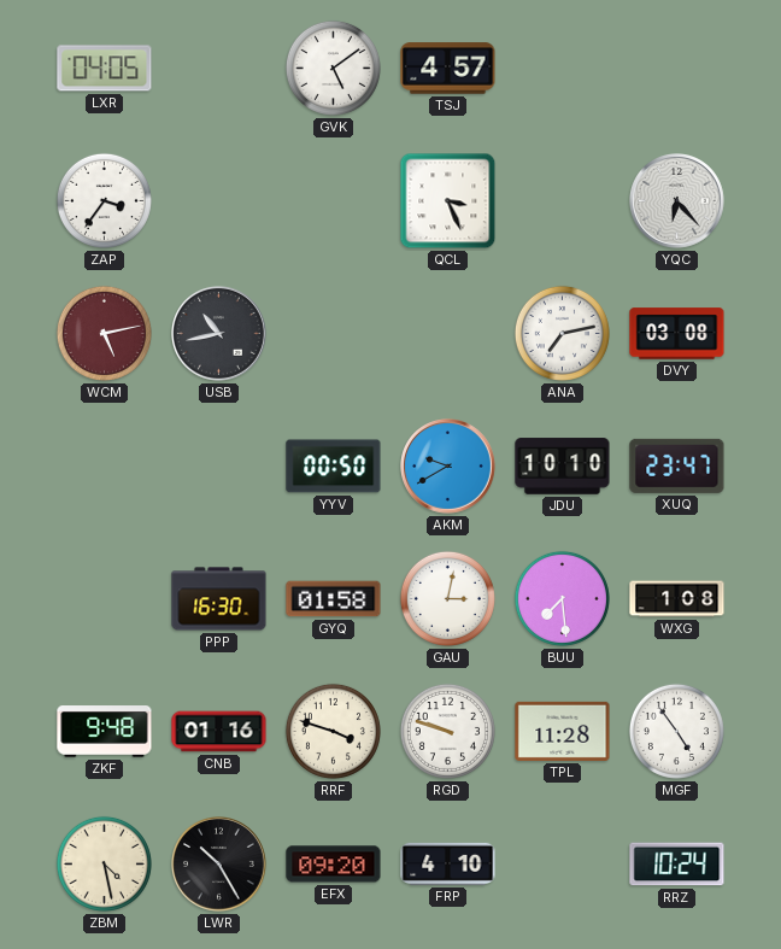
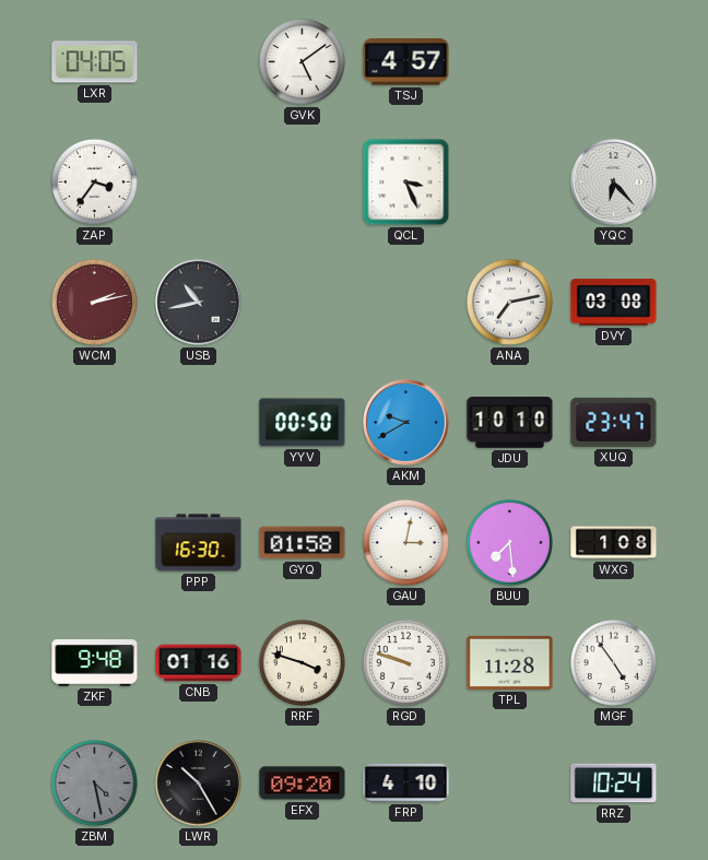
WCM: 5:13 -> 2:13
ZBM dial: cream -> grey
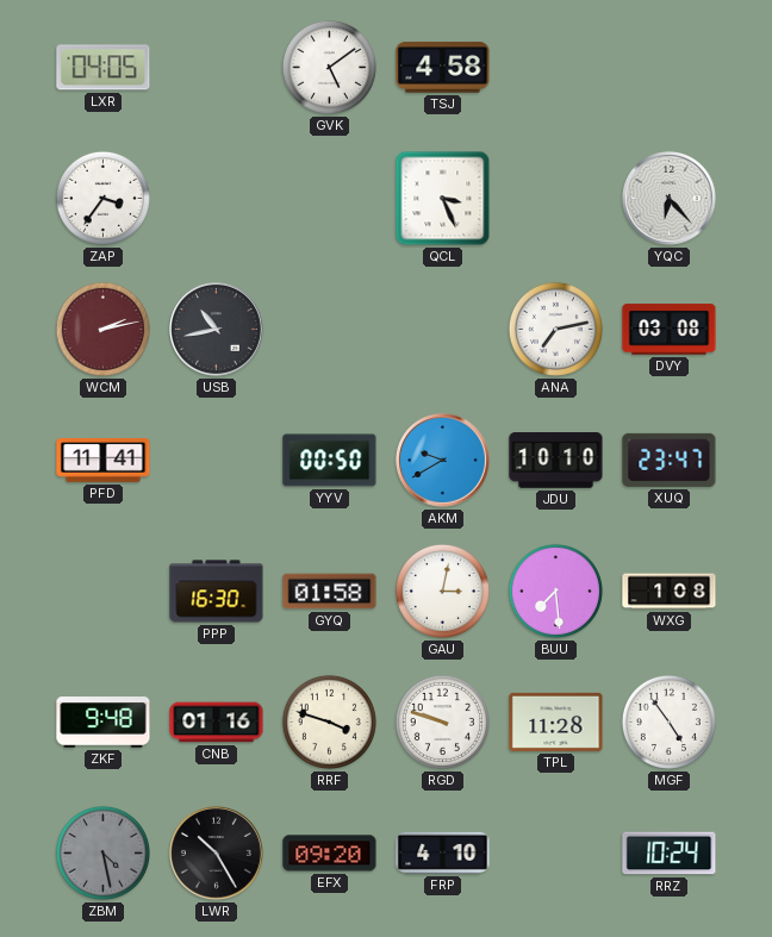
TSJ: 4:57 -> 4:58
PFD: none -> 11:41
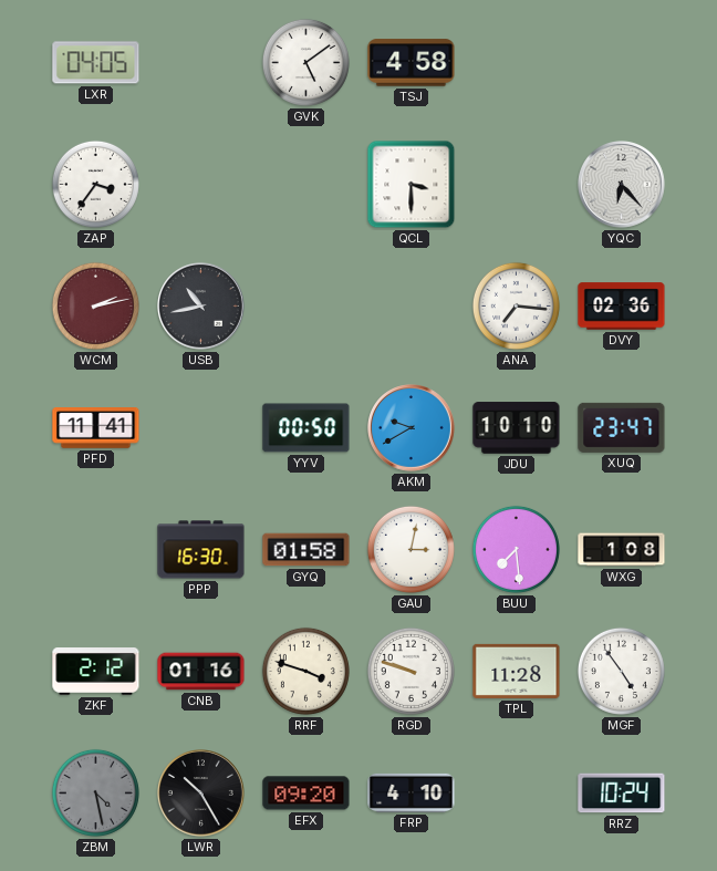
QCL: 3:26 -> 3:30
ANA: 7:13 -> 7:16
DVY: 03:08 -> 02:36
ZKF: 9:48 -> 2:12
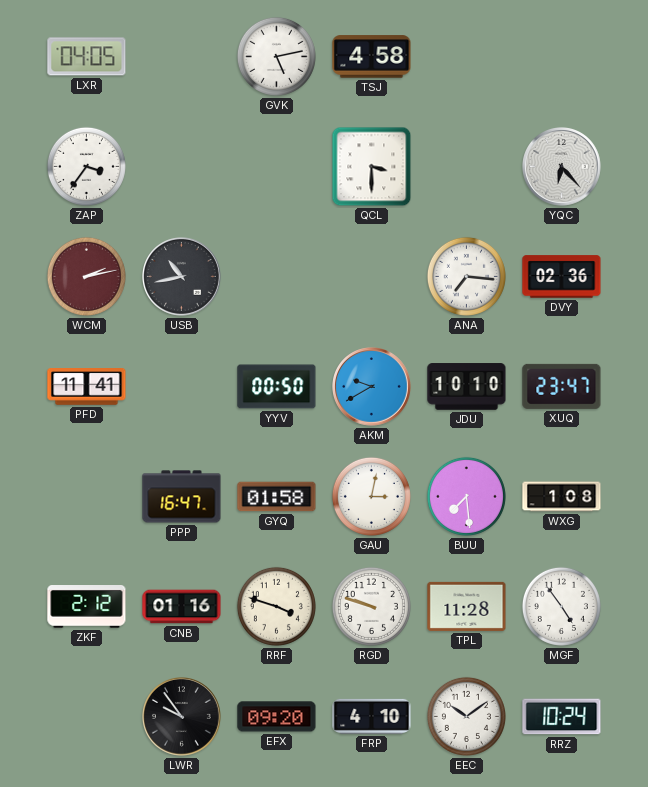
GVK: 5:09 -> 5:13
PPP: 16:30 -> 16:47
ZBM: 4:28 -> none
LWR: 10:25 -> 9:54
EEC: none -> 10:09
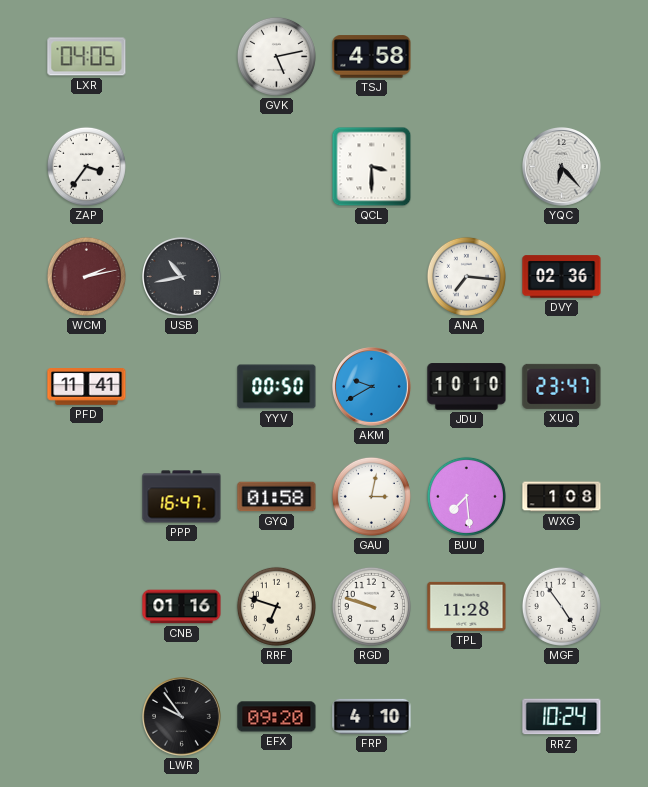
ZKF: 2:12 -> none
RRF: 3:48 -> 6:48
EEC: 10:09 -> none
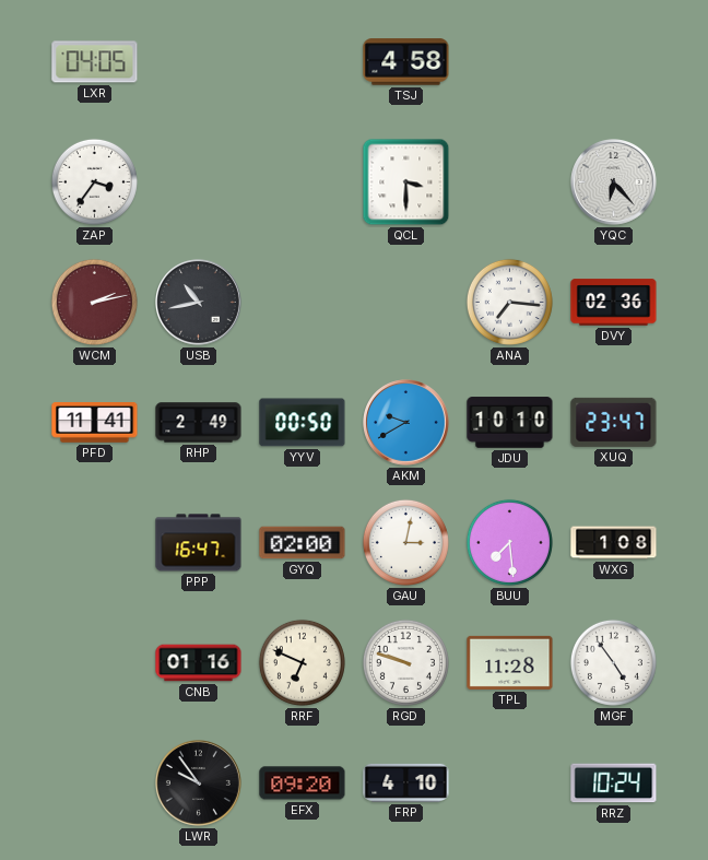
GVK: 5:13 -> none
RHP: none -> 2:49
GYQ: 01:58 -> 02:00
RRF: 6:48 -> 6:49
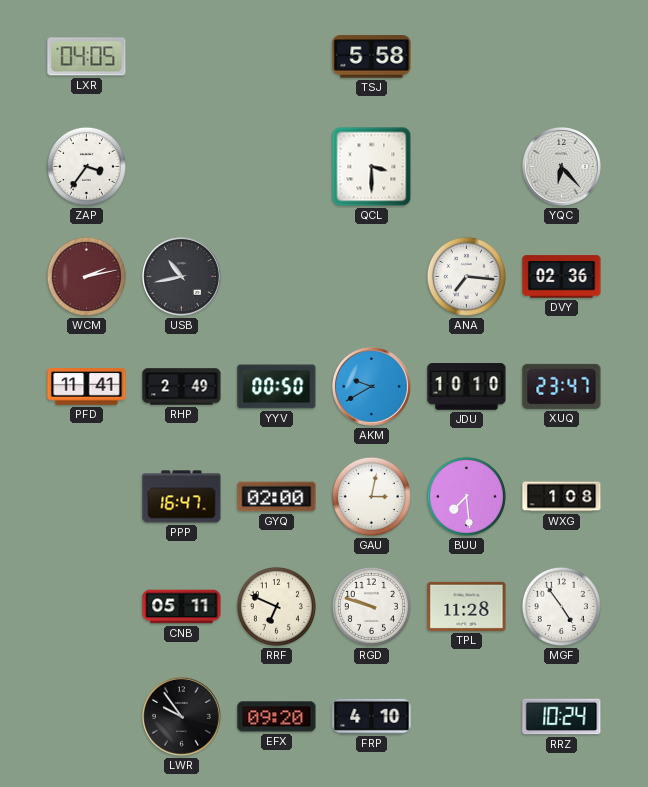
TSJ: 4:58 -> 5:58
CNB: 01:16 -> 05:11
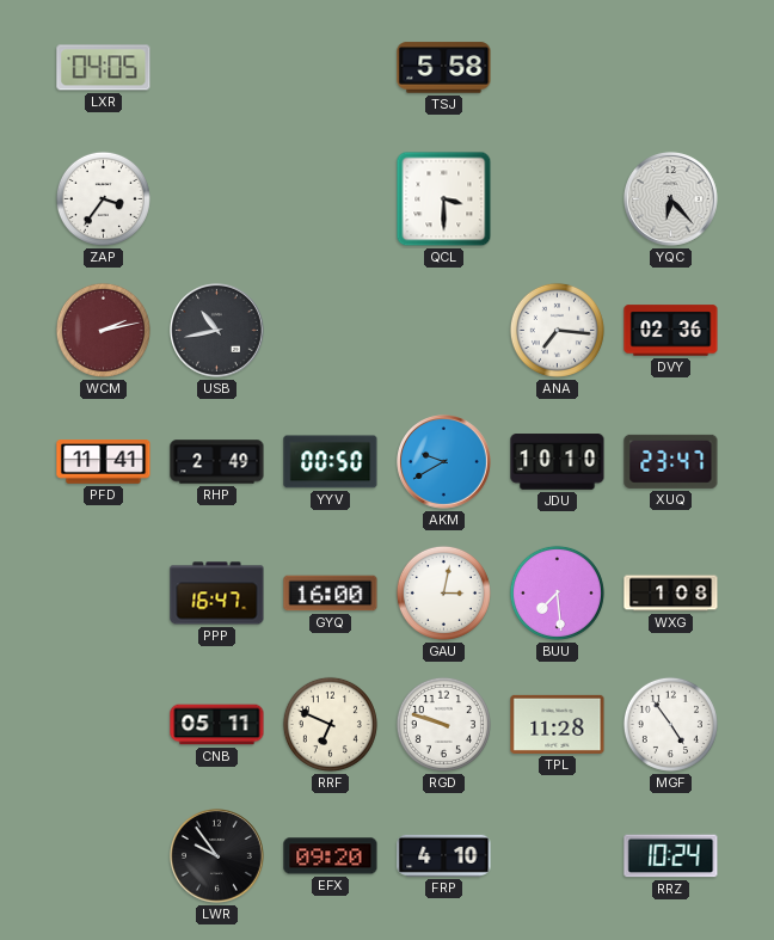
GYQ: 02:00 -> 16:00
